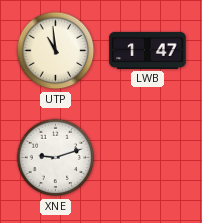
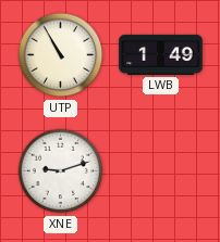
UTP: 10:59 -> 10:55
LWB: 1:47 -> 1:49
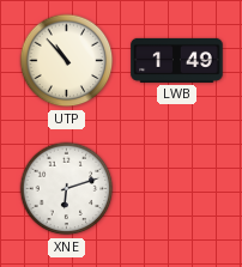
UTP: 10:55 -> 10:53
XNE: 9:12 -> 6:12
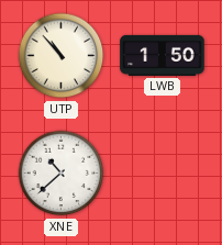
LWB: 1:49 -> 1:50
XNE: 6:12 -> 10:38
